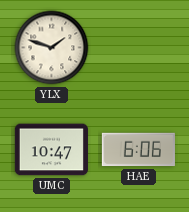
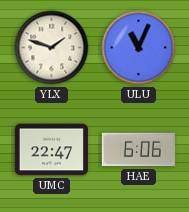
ULU: none -> 11:04
UMC: 10:47 -> 22:47
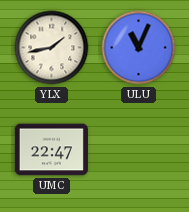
YLX: 1:48 -> 1:43
HAE: 6:06 -> none
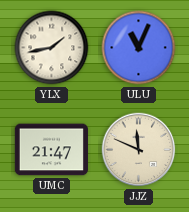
UMC: 22:47 -> 21:47
JJZ: none -> 11:49
